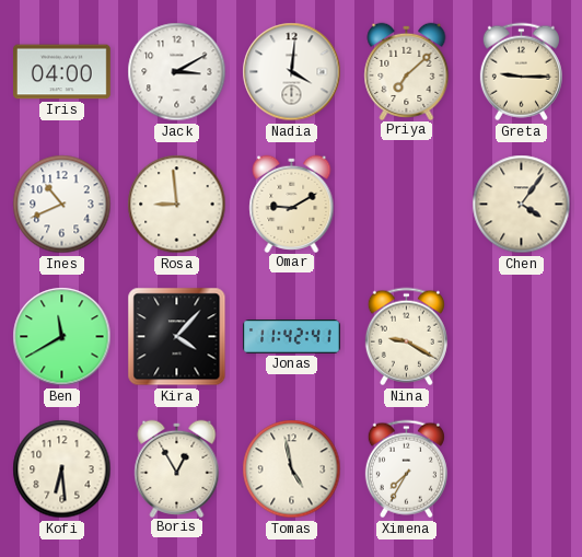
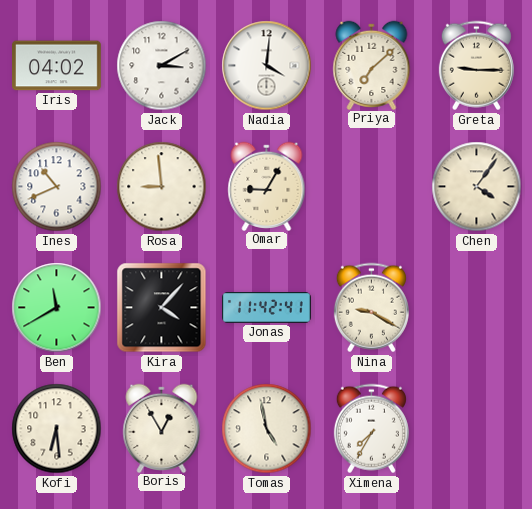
Iris: 04:00 -> 04:02
Omar: 9:10 -> 9:05
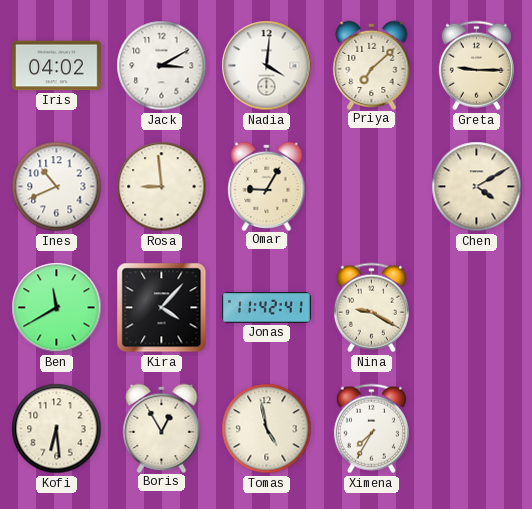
Chen: 4:06 -> 4:10
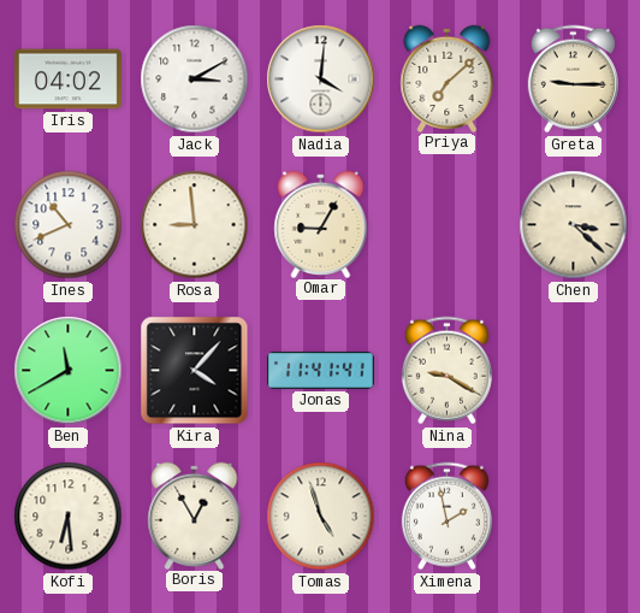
Chen: 4:10 -> 3:22
Jonas: 11:42 -> 11:41
Tomas: 4:58 -> 4:57
Ximena: 7:35 -> 1:58
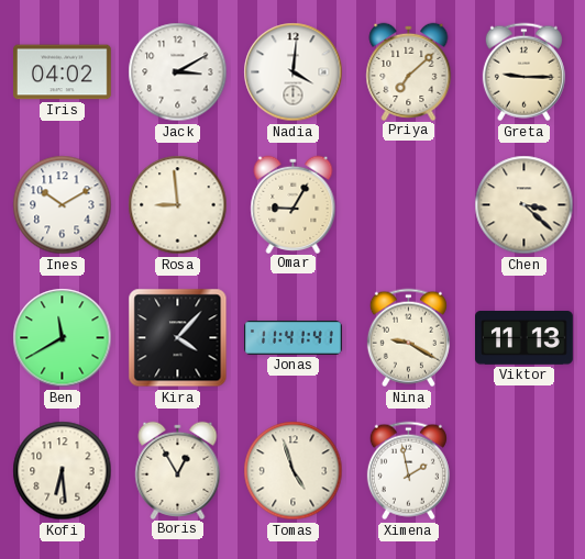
Ines: 10:41 -> 10:10
Viktor: none -> 11:13
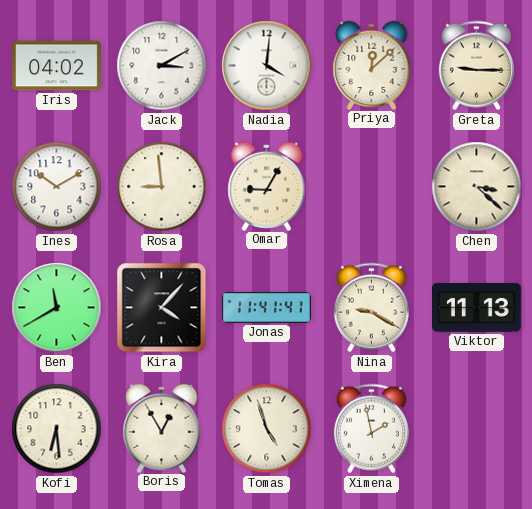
Priya: 7:08 -> 12:08
